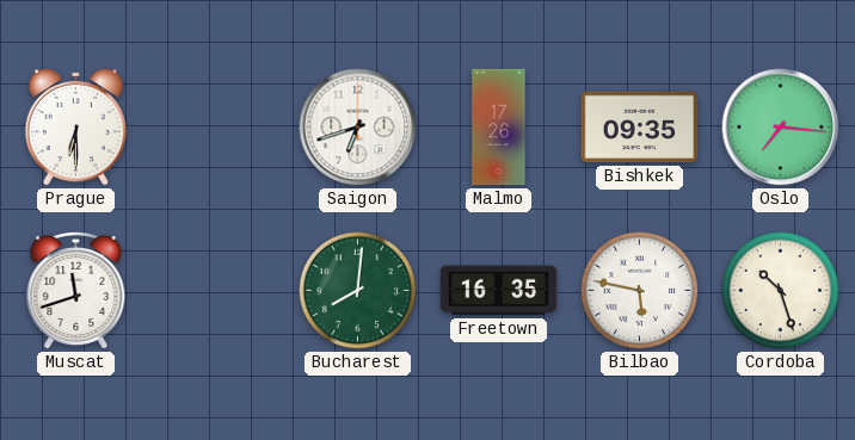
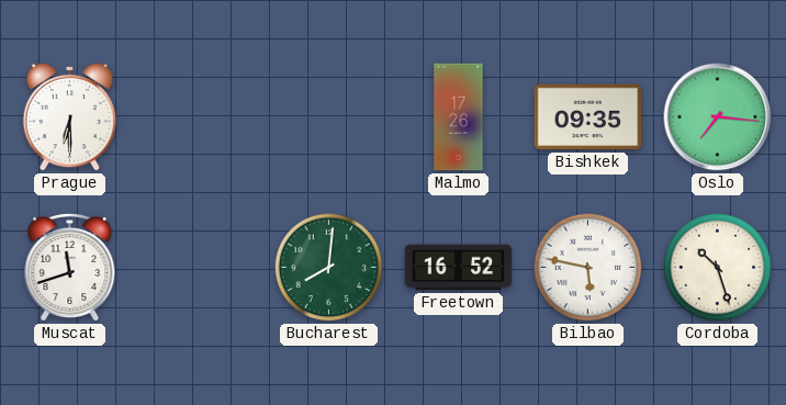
Saigon: 6:42 -> none
Freetown: 16:35 -> 16:52
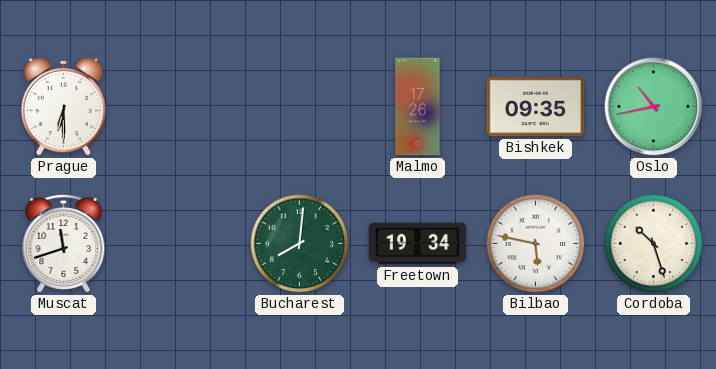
Oslo: 7:16 -> 10:43
Freetown: 16:52 -> 19:34
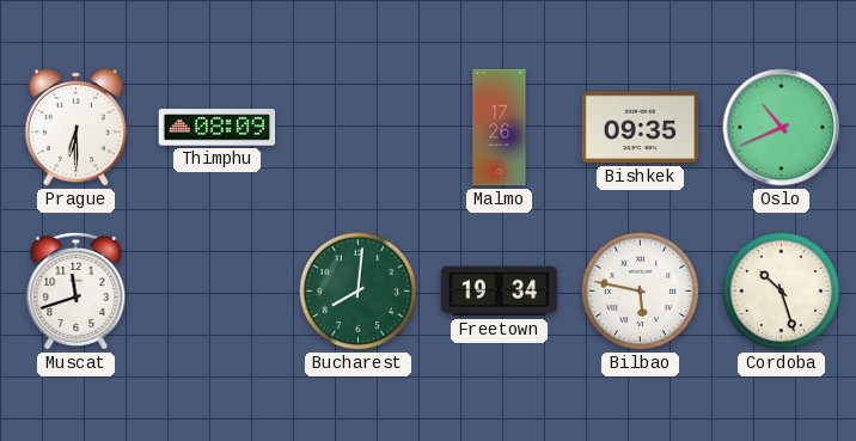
Thimphu: none -> 08:09
Oslo: 10:43 -> 10:41
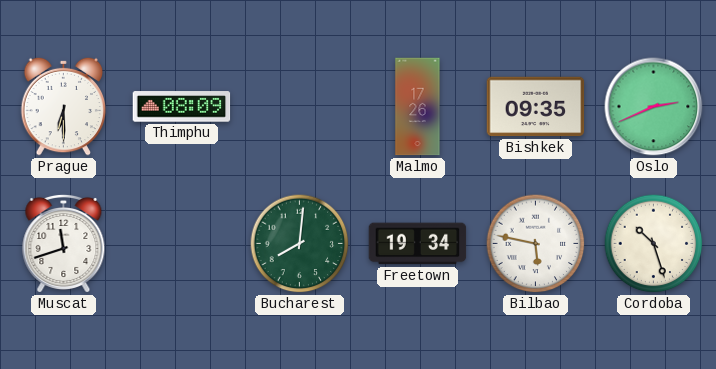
Oslo: 10:41 -> 2:41
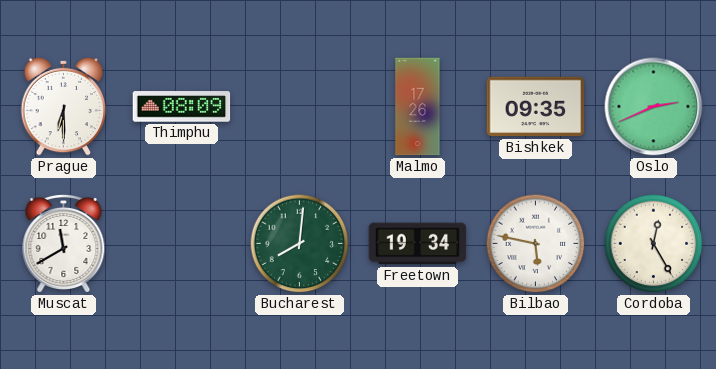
Muscat: 11:42 -> 11:40
Cordoba: 10:27 -> 12:25
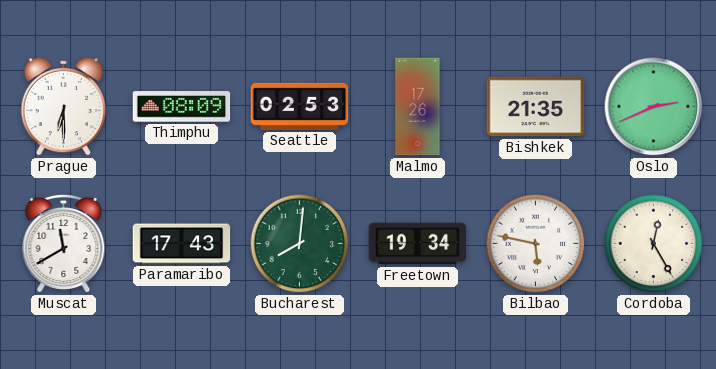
Seattle: none -> 02:53
Bishkek: 09:35 -> 21:35
Paramaribo: none -> 17:43
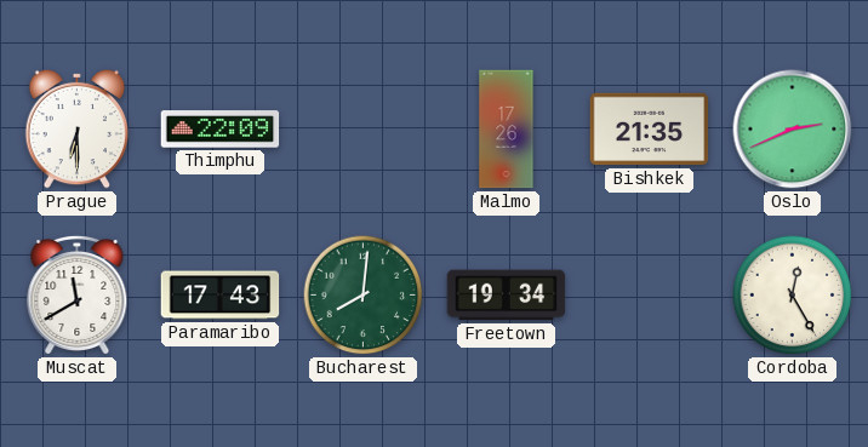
Thimphu: 08:09 -> 22:09
Seattle: 02:53 -> none
Bilbao: 5:47 -> none
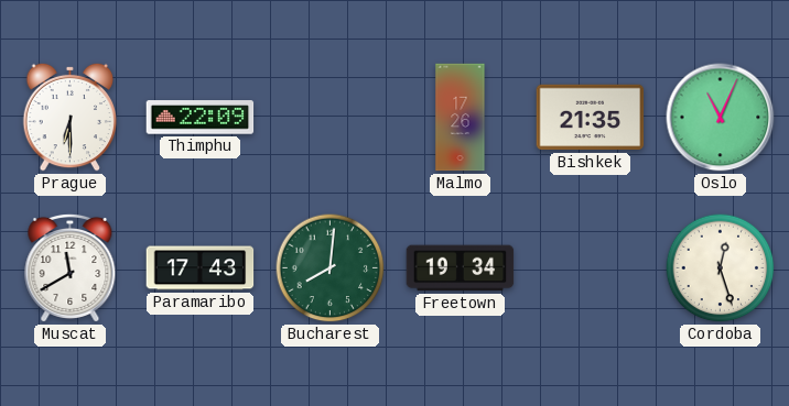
Oslo: 2:41 -> 11:04
Cordoba: 12:25 -> 12:27
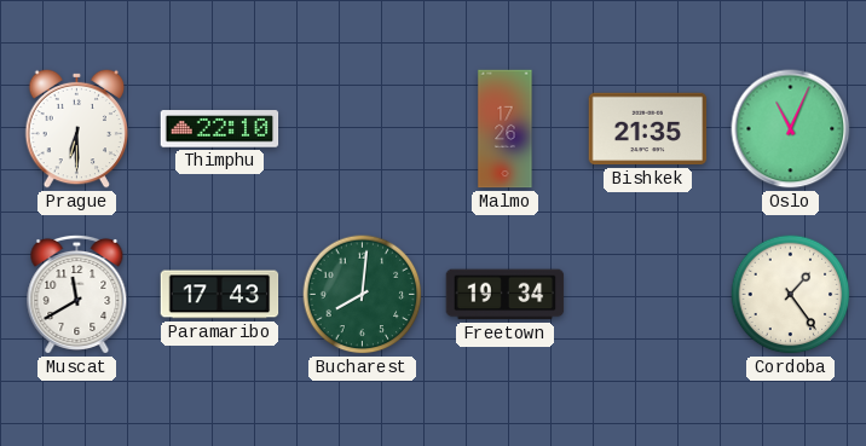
Thimphu: 22:09 -> 22:10
Cordoba: 12:27 -> 1:24
